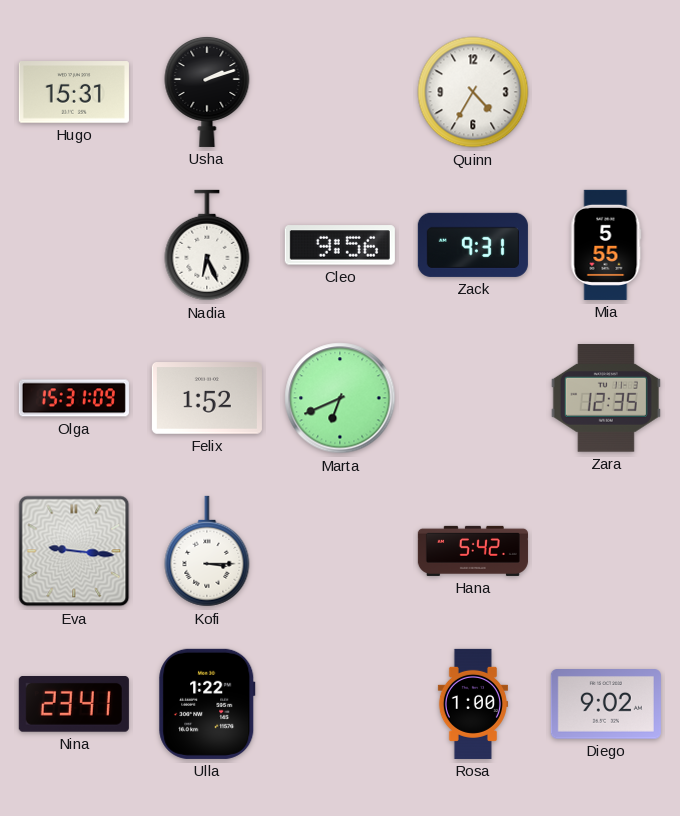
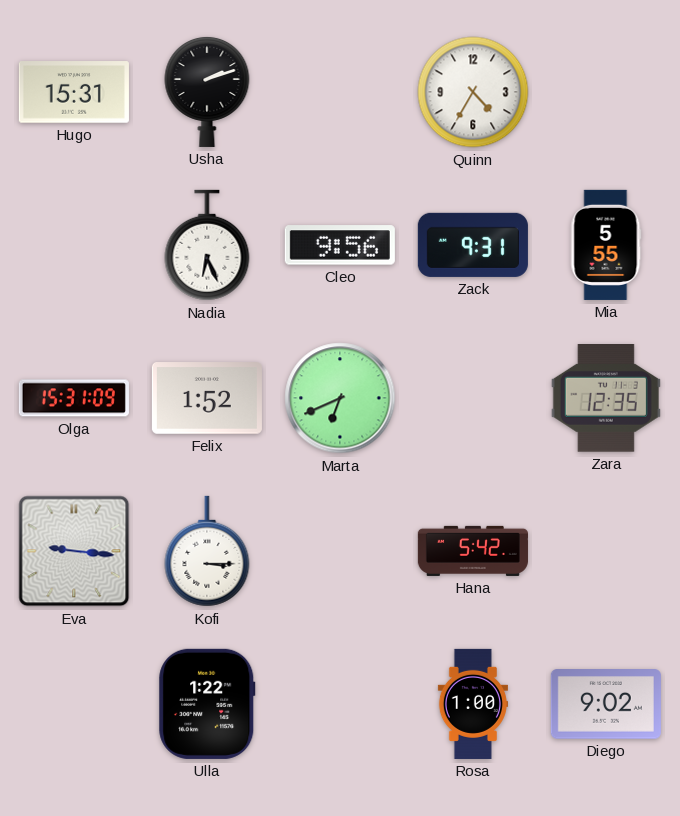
Nina: 23:41 -> none
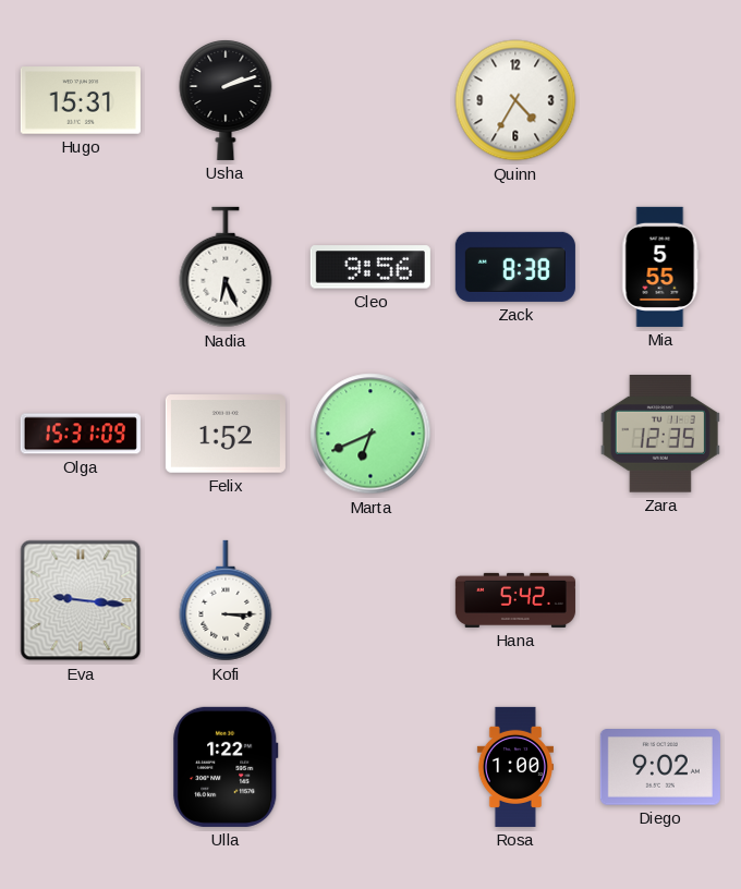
Zack: 9:31 -> 8:38
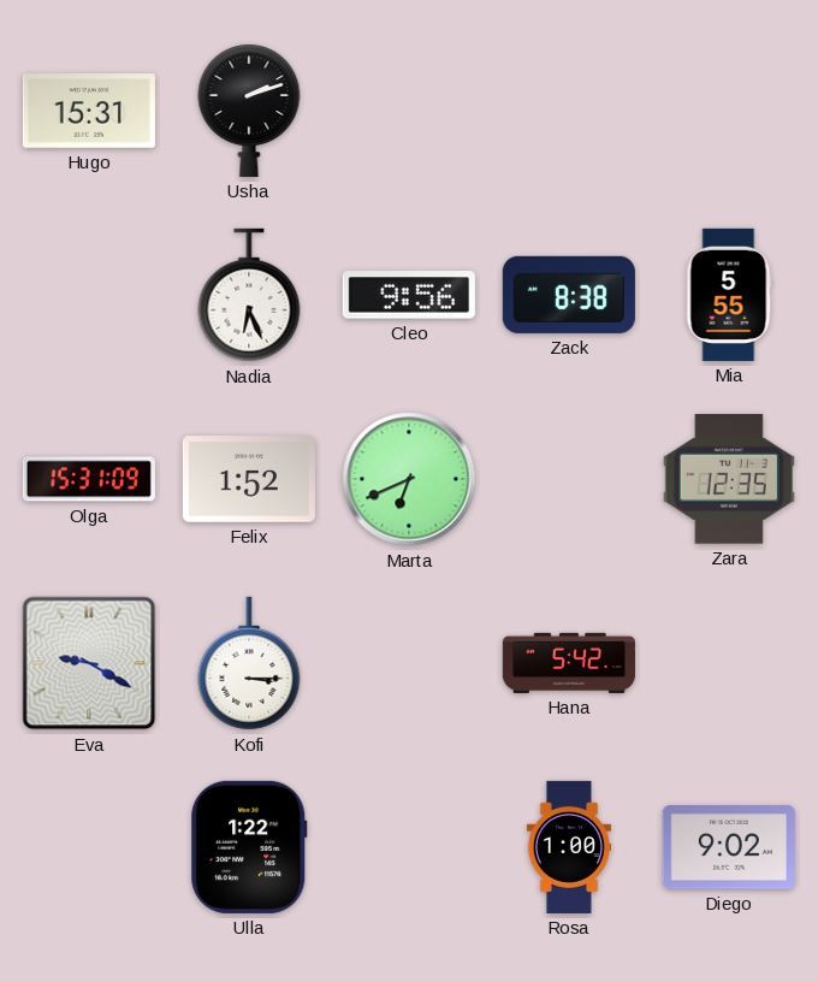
Quinn: 4:35 -> none
Eva: 9:16 -> 9:20
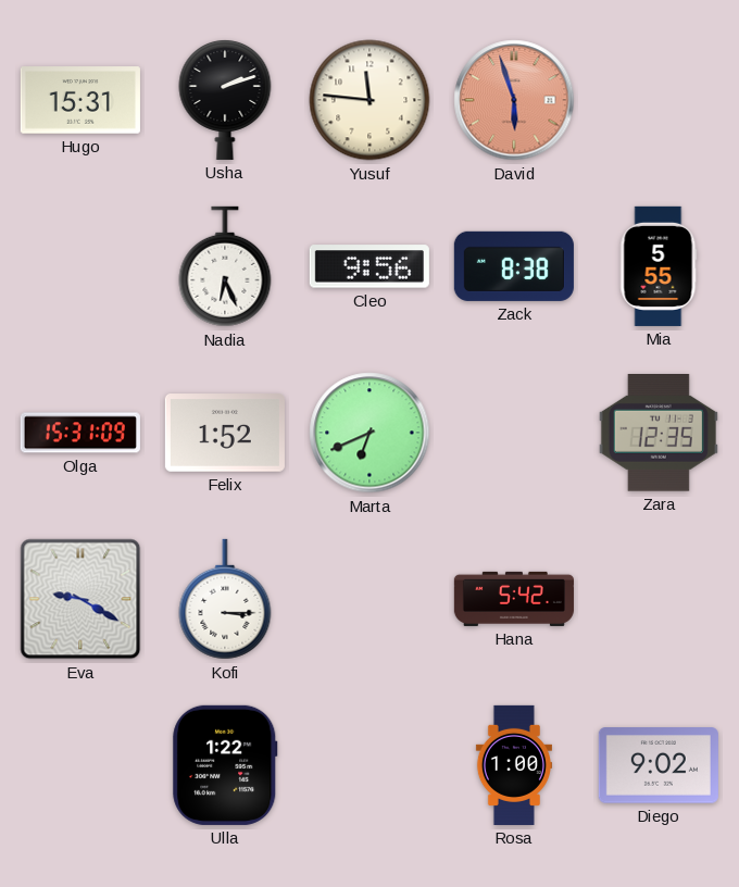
Yusuf: none -> 11:46
David: none -> 5:57
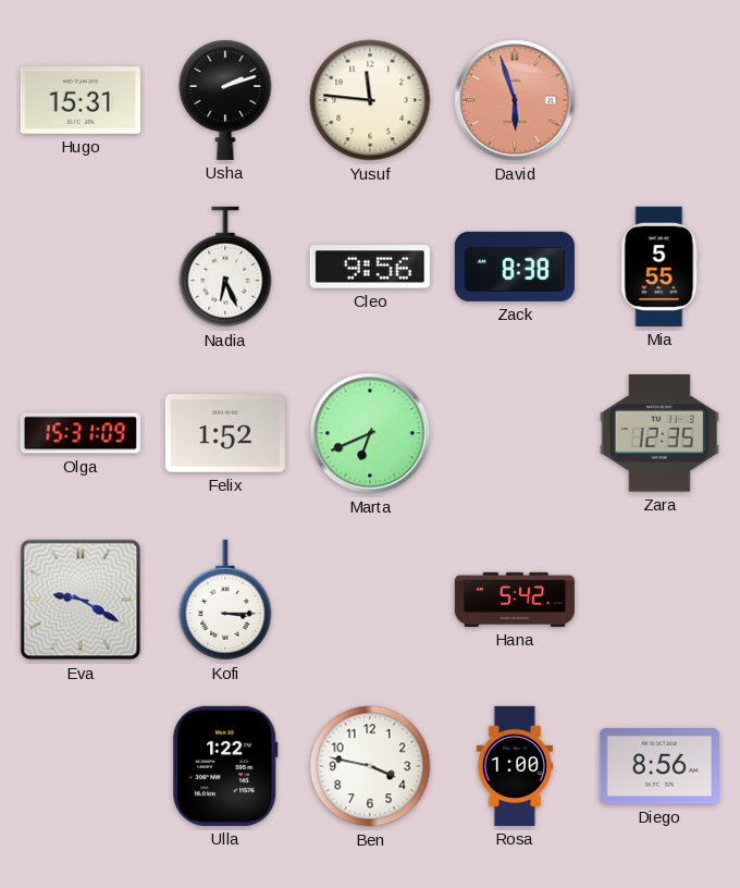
Ben: none -> 3:47
Diego: 9:02 -> 8:56
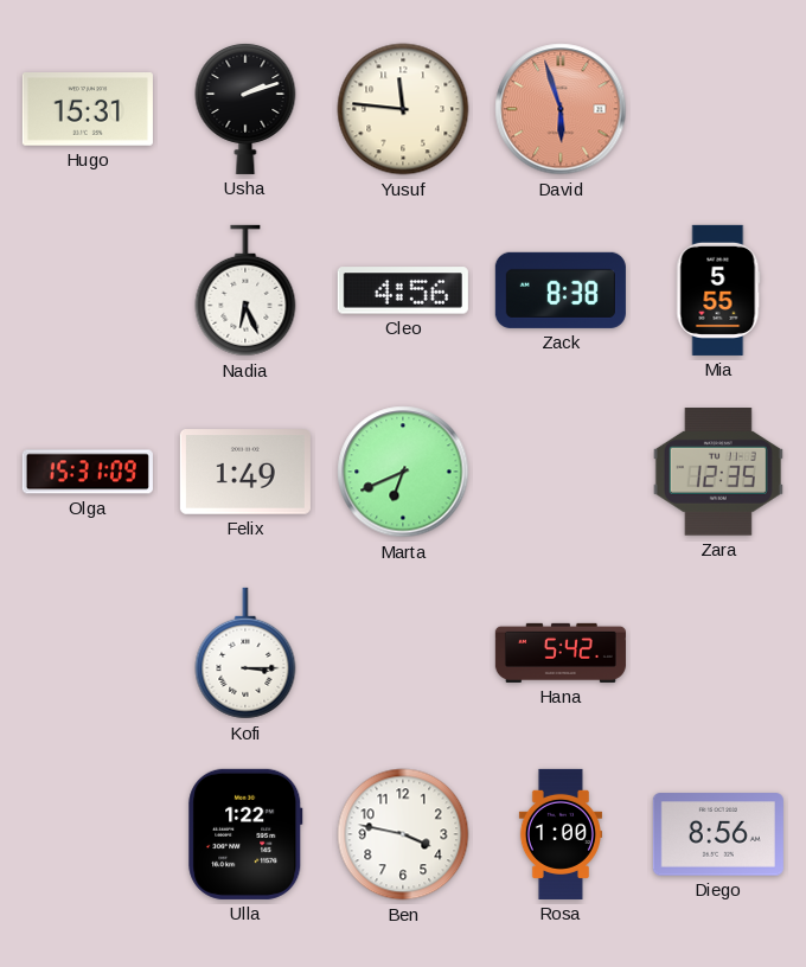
Cleo: 9:56 -> 4:56
Felix: 1:52 -> 1:49
Eva: 9:20 -> none
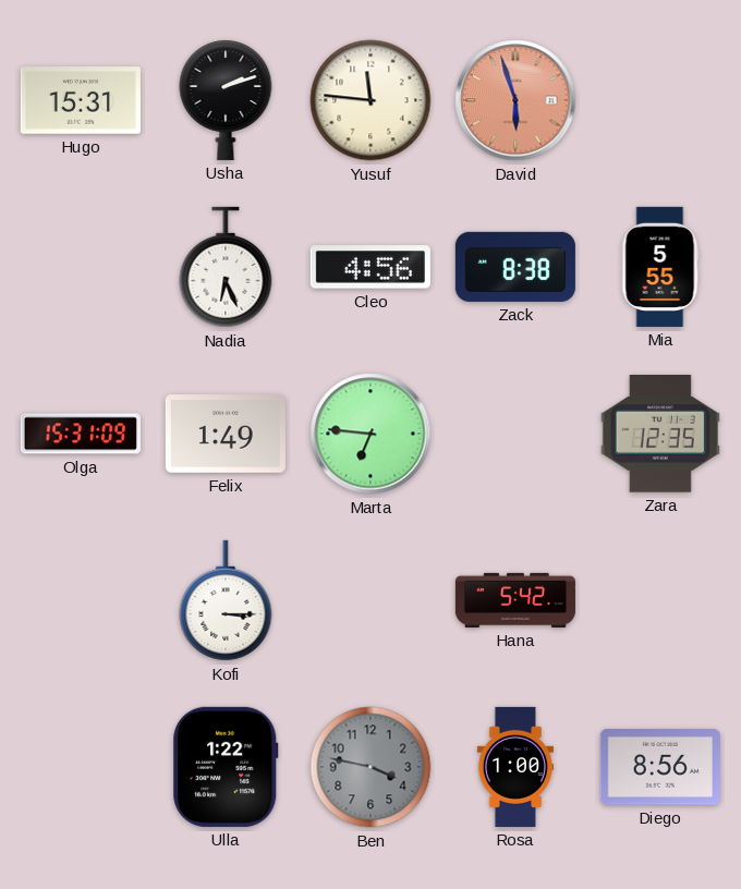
Marta: 6:41 -> 6:46
Ben dial: white -> grey
